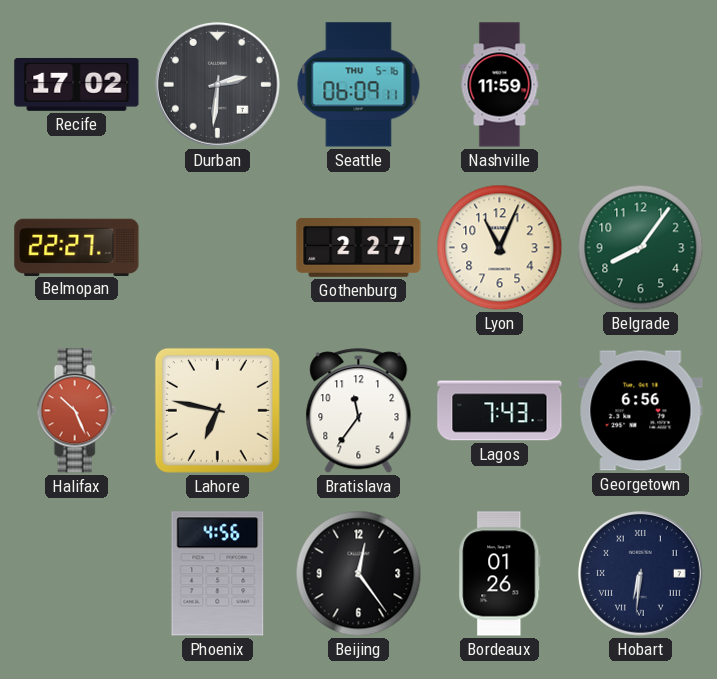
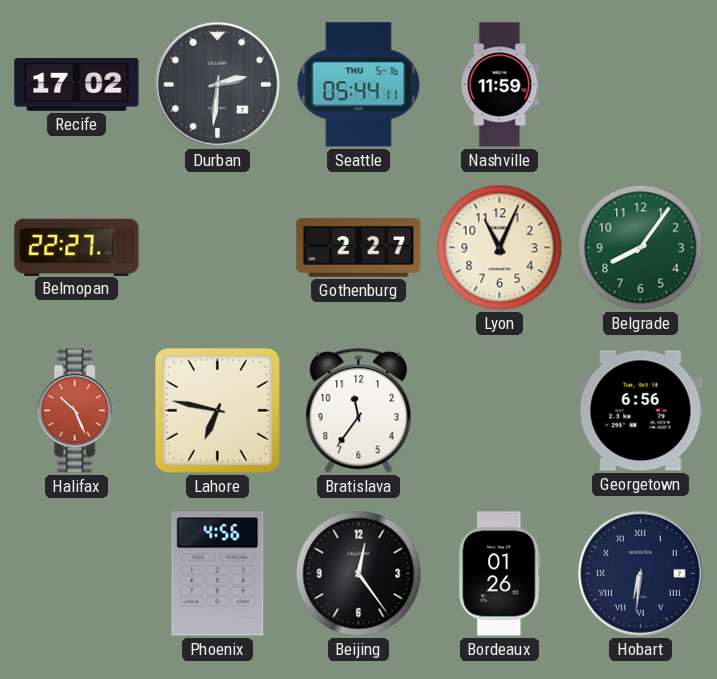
Seattle: 06:09 -> 05:44
Lagos: 7:43 -> none
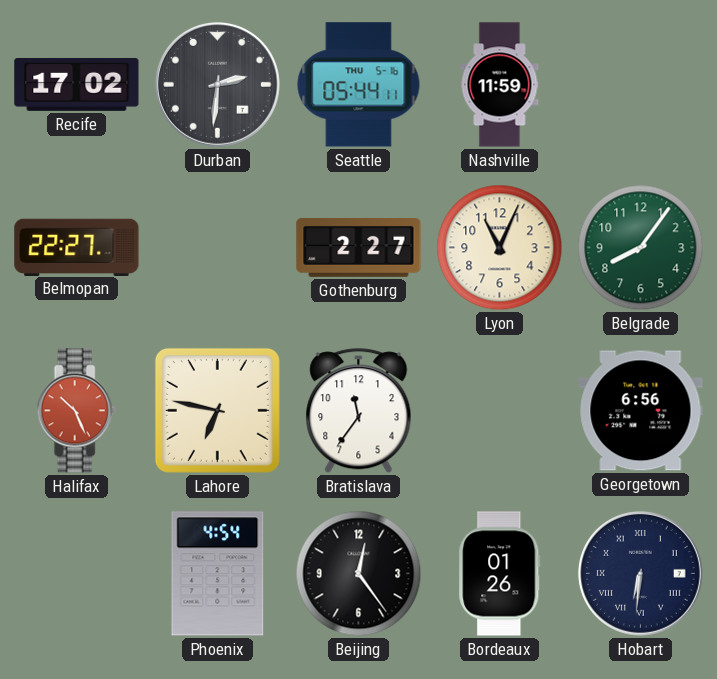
Phoenix: 4:56 -> 4:54
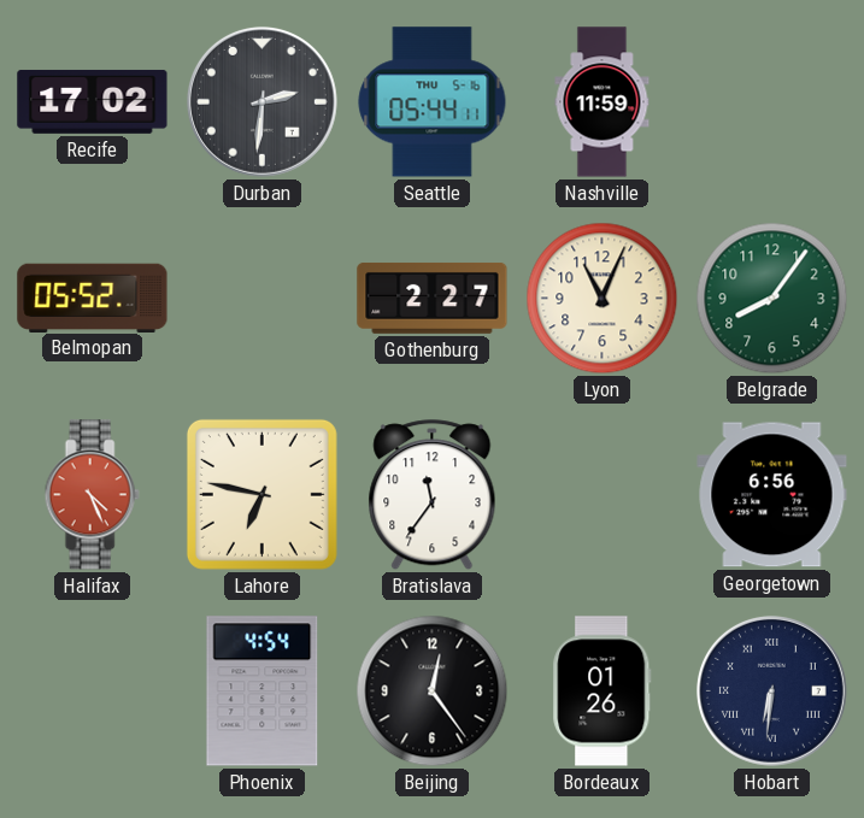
Belmopan: 22:27 -> 05:52
Halifax: 10:26 -> 4:26
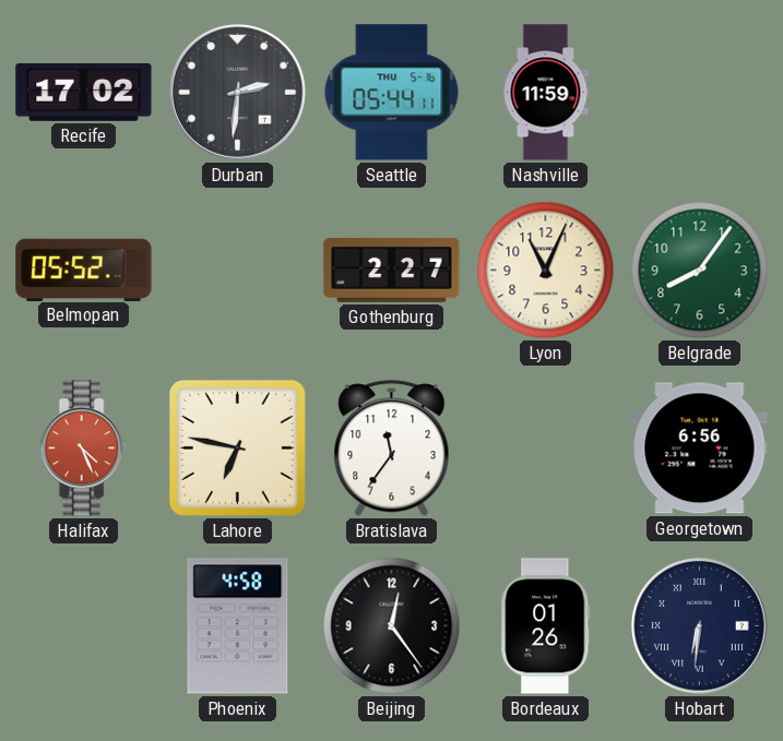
Phoenix: 4:54 -> 4:58
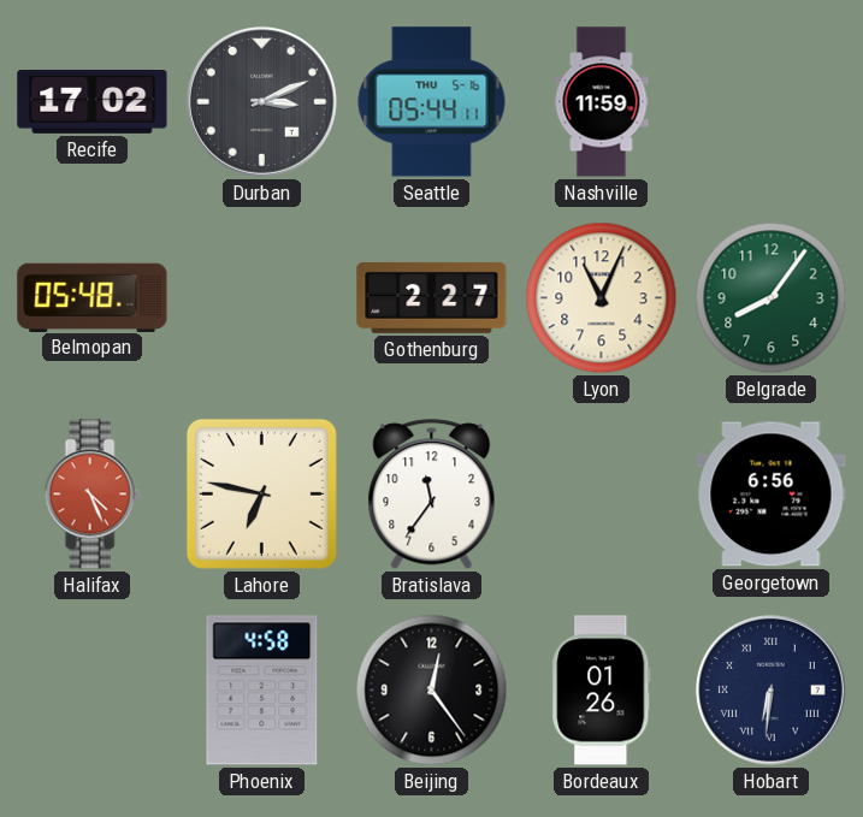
Durban: 2:31 -> 3:11
Belmopan: 05:52 -> 05:48
